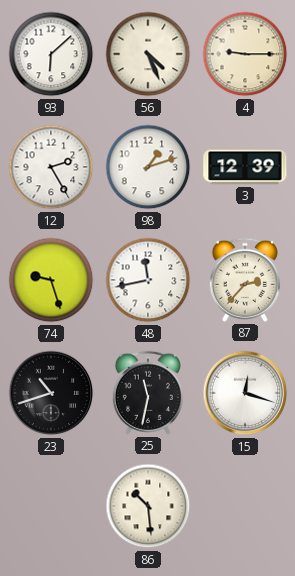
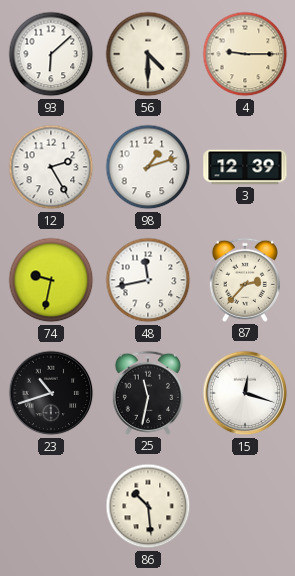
56: 4:26 -> 4:30
74: 9:27 -> 9:32
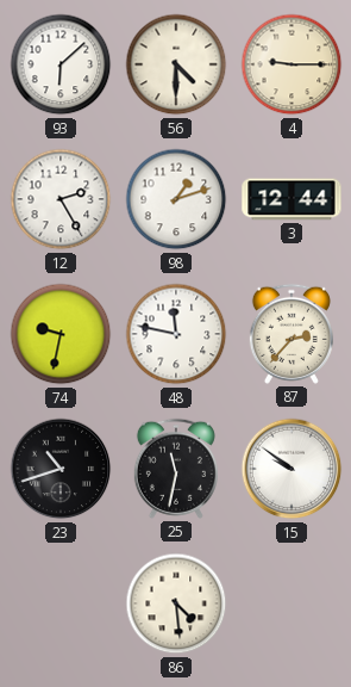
3: 12:39 -> 12:44
48: 11:43 -> 11:47
15: 12:18 -> 9:51
86: 10:29 -> 4:29
